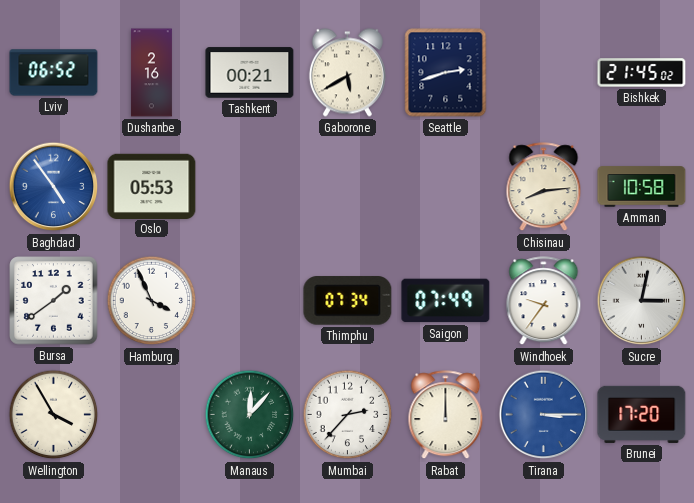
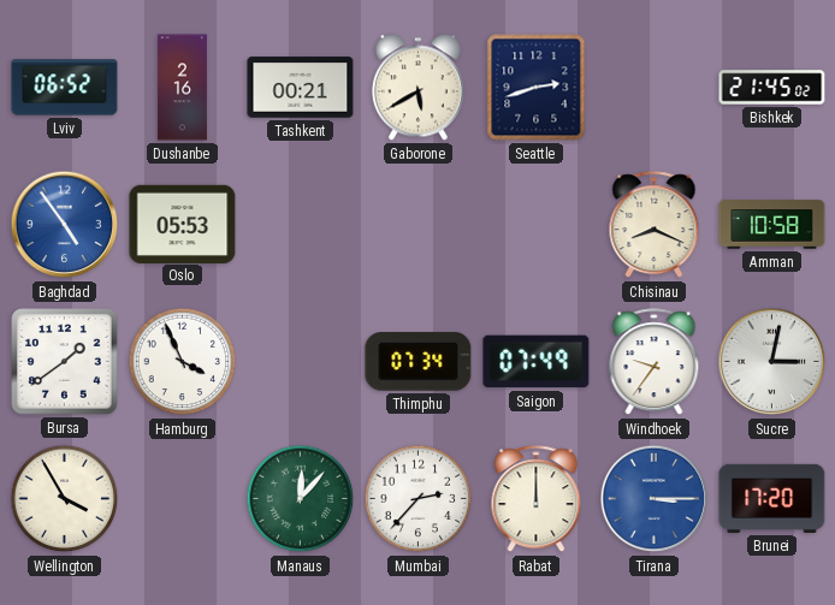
Chisinau: 8:14 -> 8:19
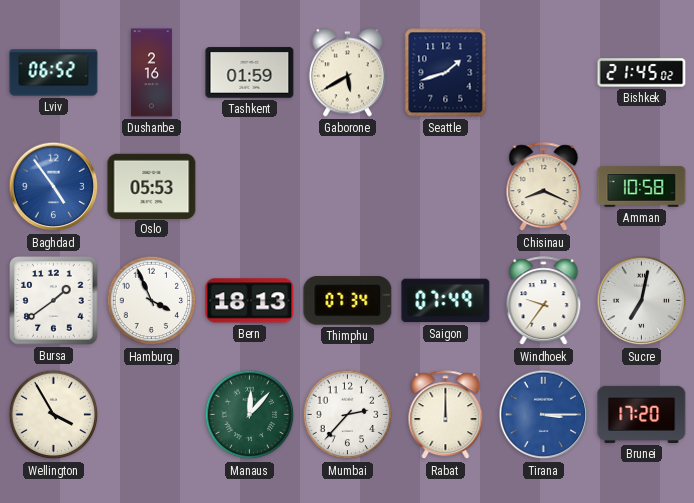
Tashkent: 00:21 -> 01:59
Seattle: 2:42 -> 1:42
Bern: none -> 18:13
Sucre: 3:02 -> 7:02
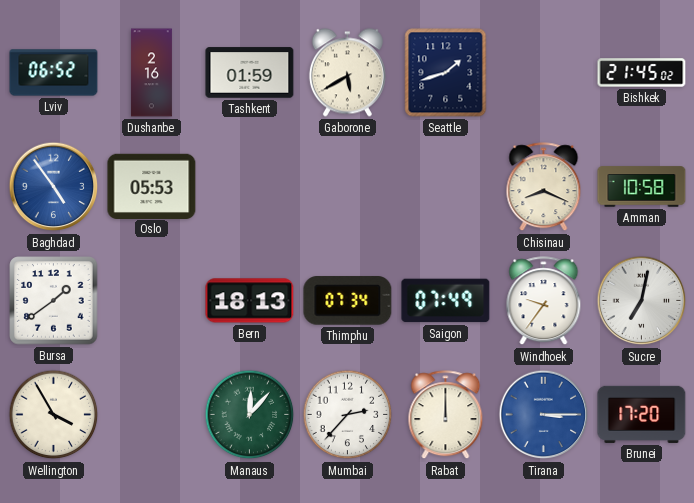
Hamburg: 3:56 -> none
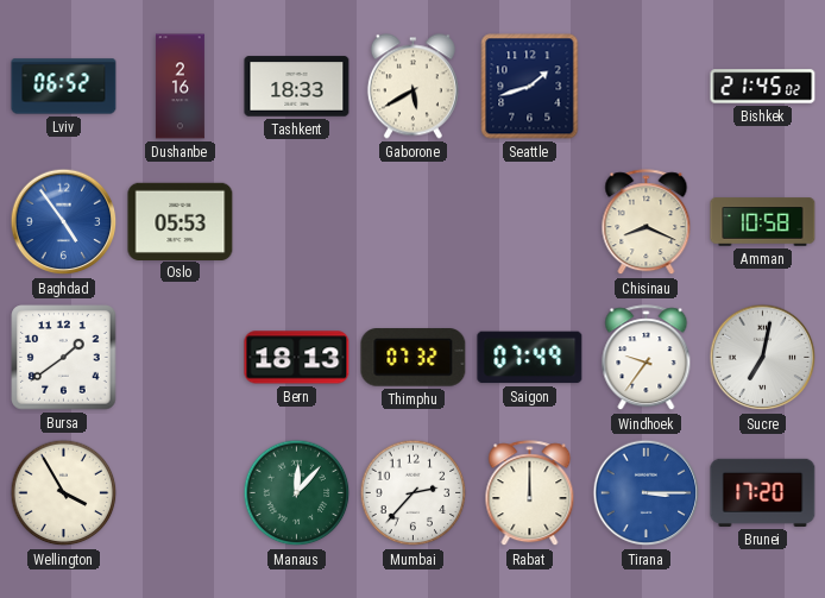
Tashkent: 01:59 -> 18:33
Thimphu: 07:34 -> 07:32
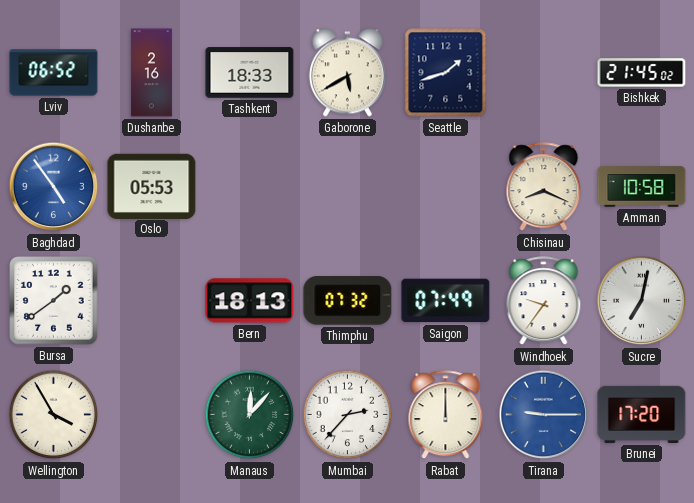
Tirana: 3:15 -> 9:15
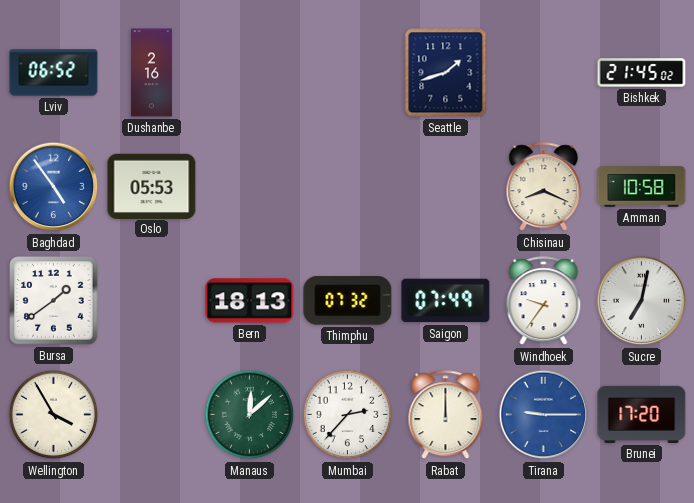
Tashkent: 18:33 -> none
Gaborone: 5:40 -> none
Manaus: 12:07 -> 12:08
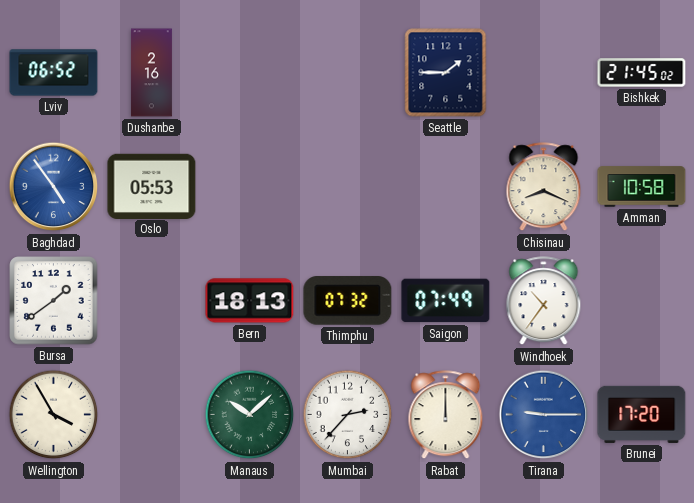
Seattle: 1:42 -> 1:45
Windhoek: 9:36 -> 10:36
Sucre: 7:02 -> none
Manaus: 12:08 -> 10:08
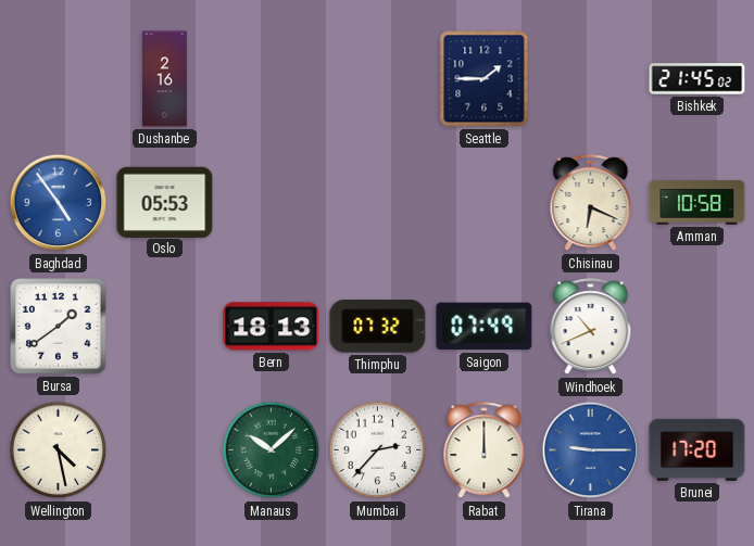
Lviv: 06:52 -> none
Chisinau: 8:19 -> 6:19
Windhoek: 10:36 -> 10:41
Wellington: 3:55 -> 4:28
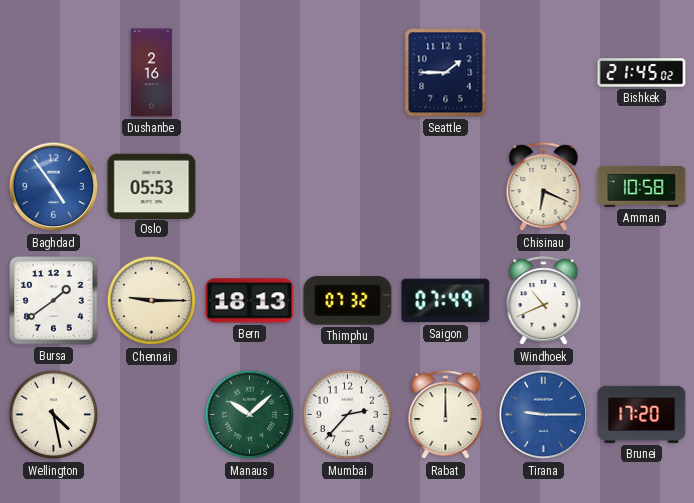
Chennai: none -> 9:15
